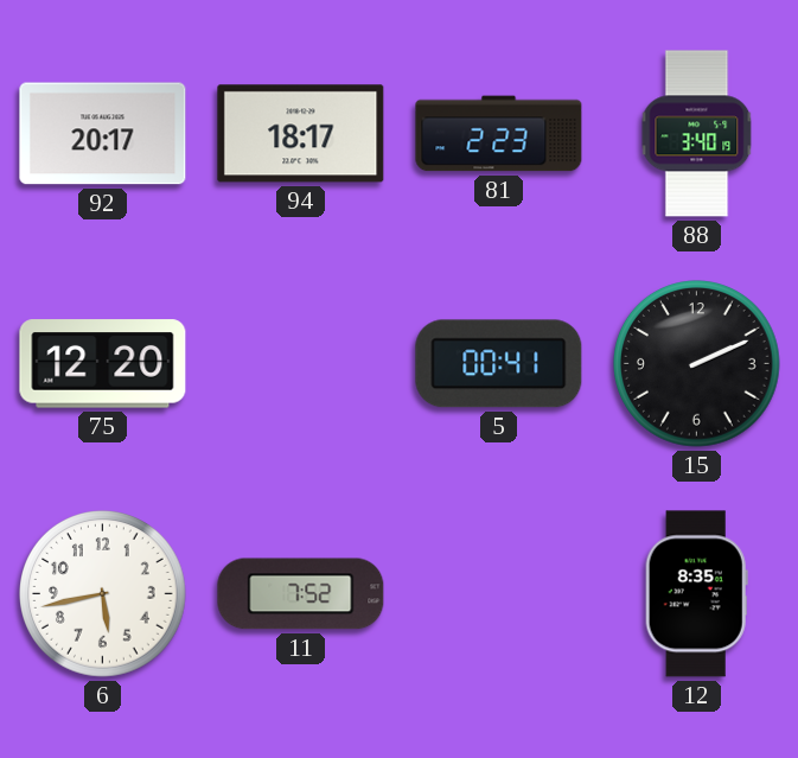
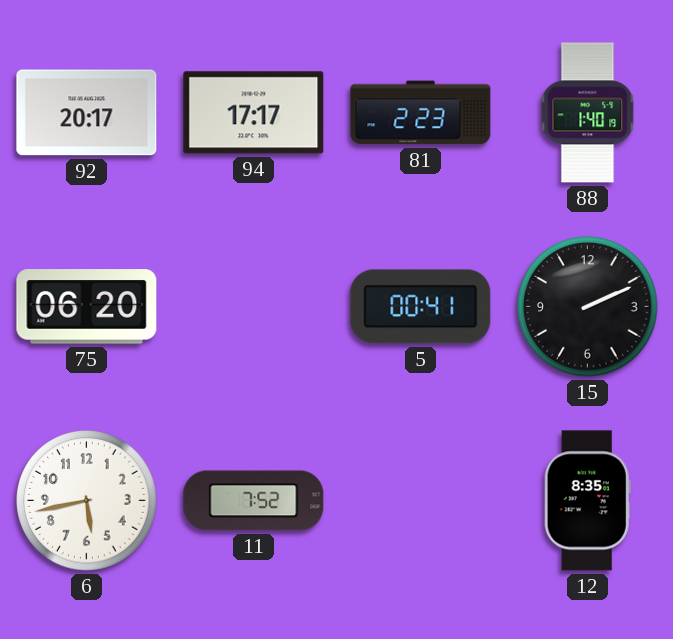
94: 18:17 -> 17:17
88: 3:40 -> 1:40
75: 12:20 -> 06:20
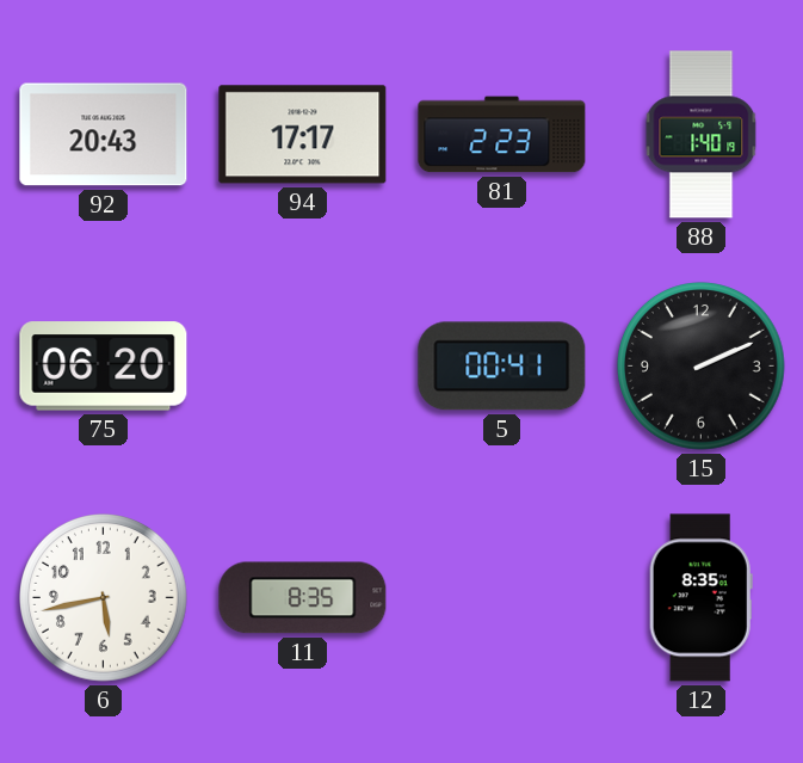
92: 20:17 -> 20:43
11: 7:52 -> 8:35
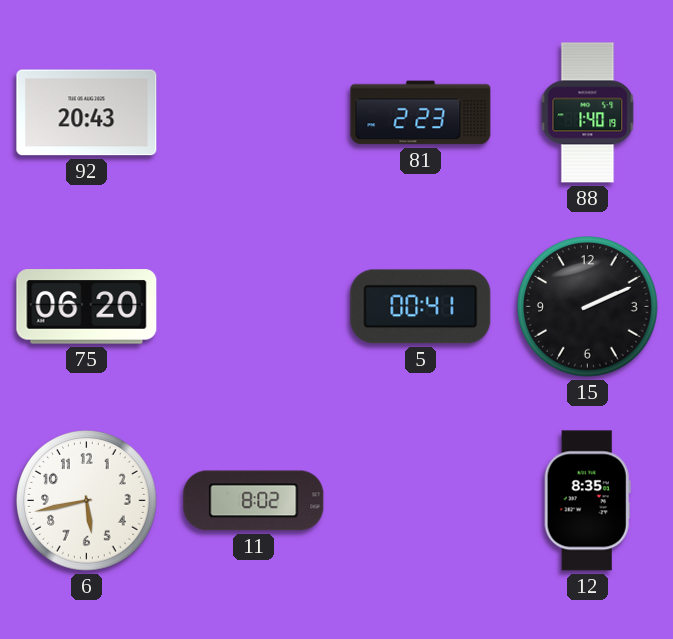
94: 17:17 -> none
11: 8:35 -> 8:02
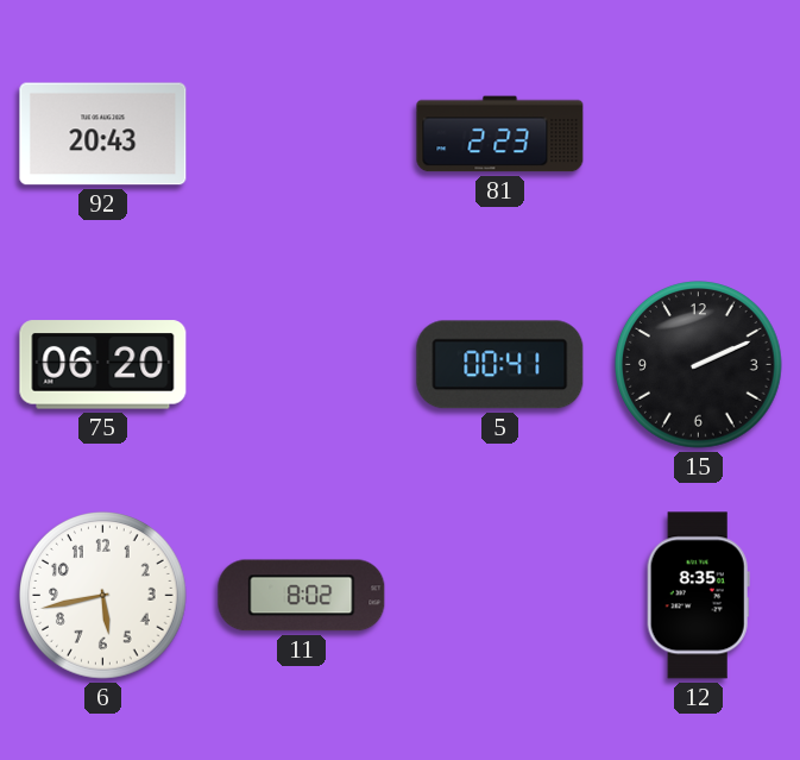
88: 1:40 -> none
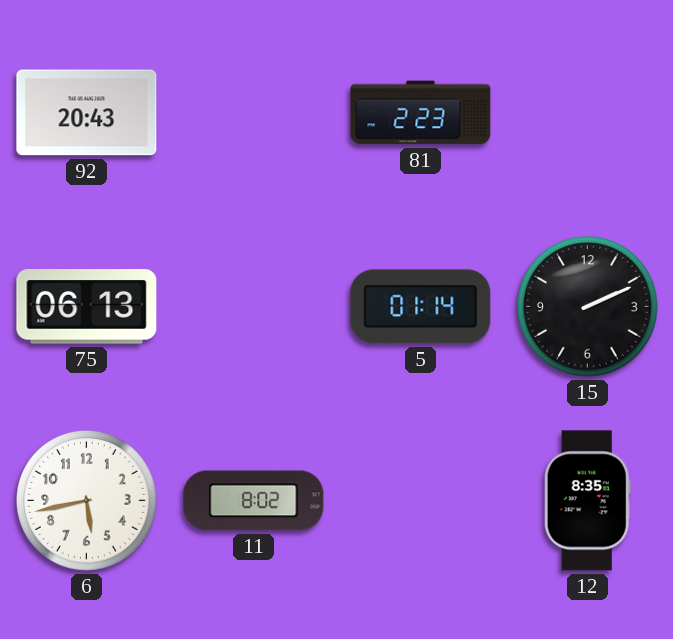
75: 06:20 -> 06:13
5: 00:41 -> 01:14
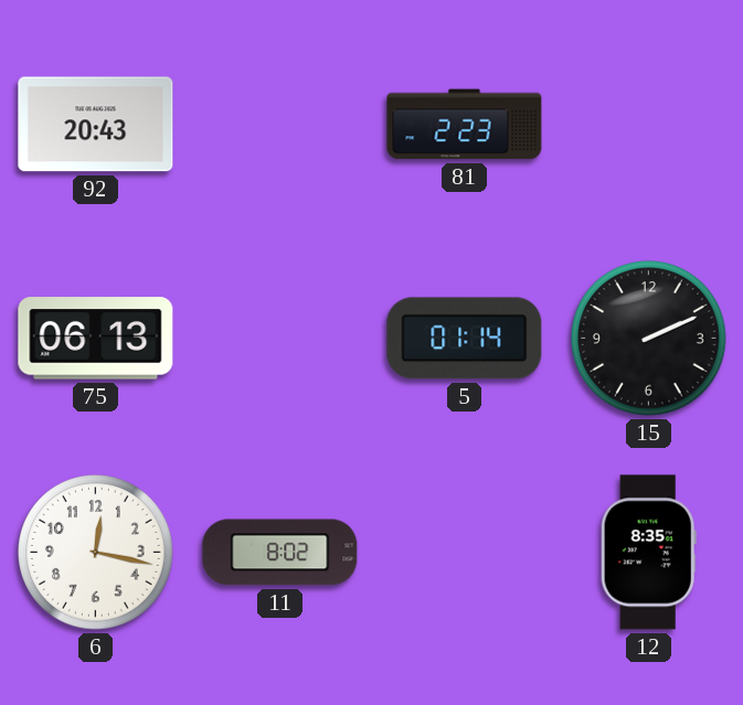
6: 5:43 -> 12:17
